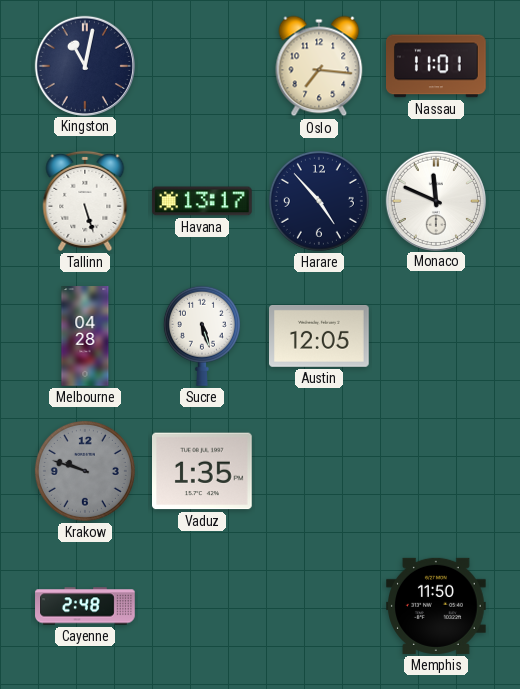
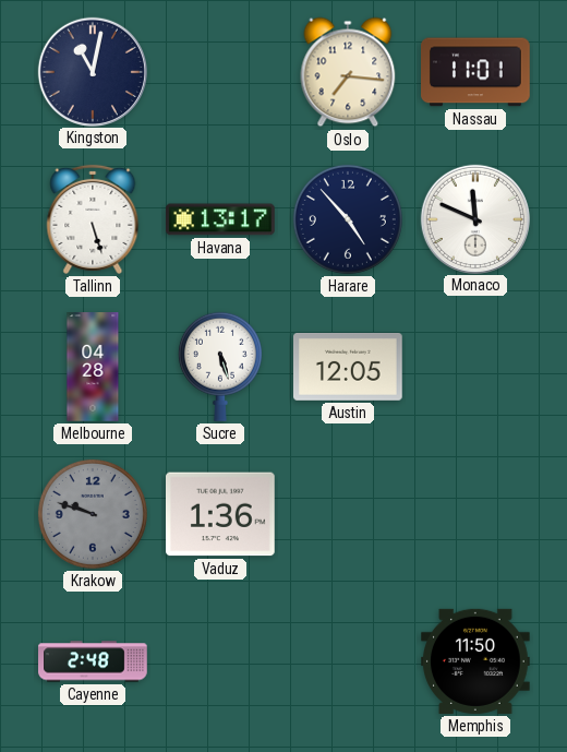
Vaduz: 1:35 -> 1:36
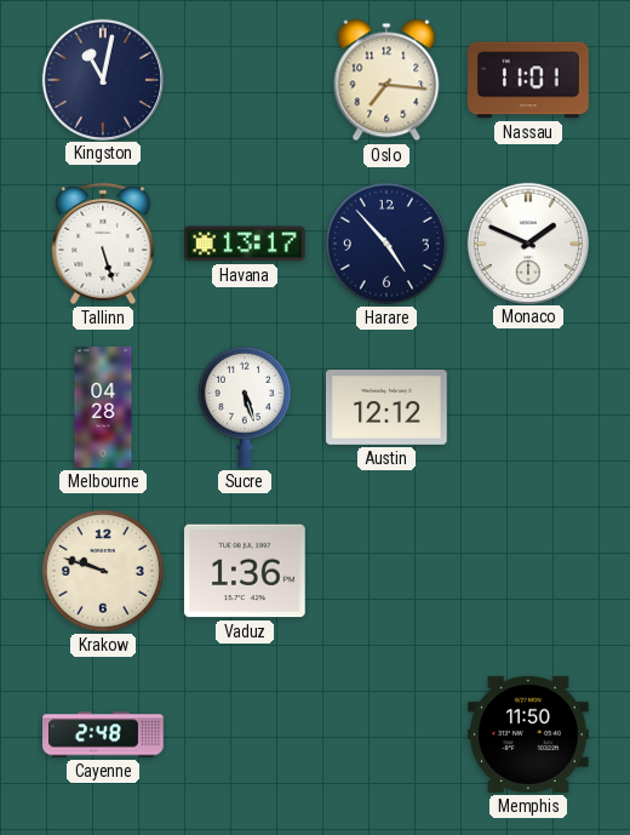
Monaco: 11:49 -> 1:49
Austin: 12:05 -> 12:12
Krakow dial: grey -> cream
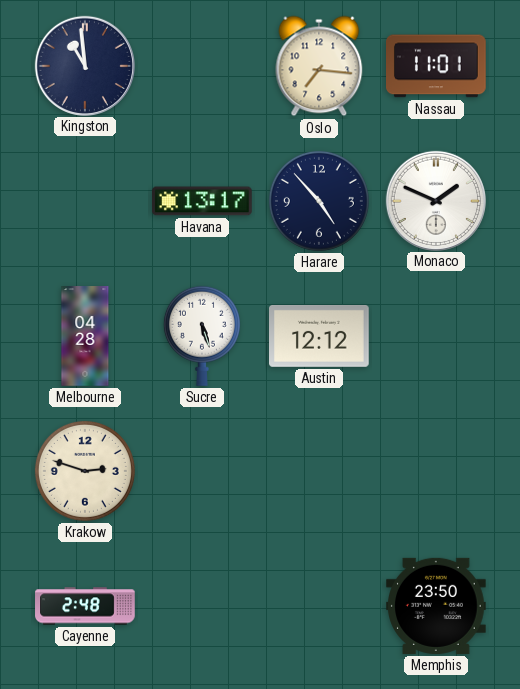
Kingston: 11:02 -> 10:59
Tallinn: 5:27 -> none
Krakow: 9:48 -> 2:48
Vaduz: 1:36 -> none
Memphis: 11:50 -> 23:50
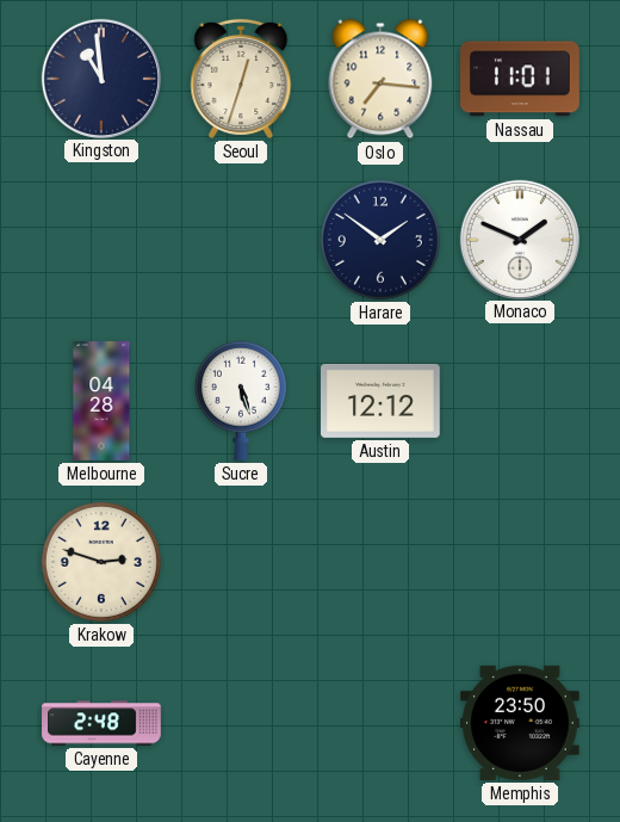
Seoul: none -> 12:33
Havana: 13:17 -> none
Harare: 4:53 -> 1:51
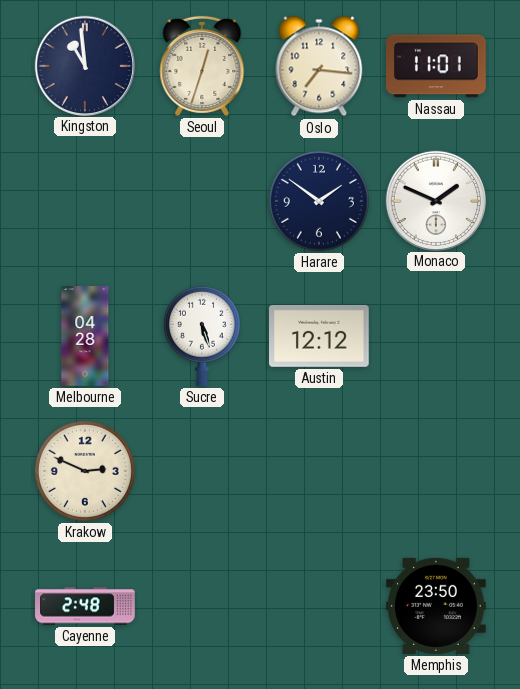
Krakow: 2:48 -> 2:49
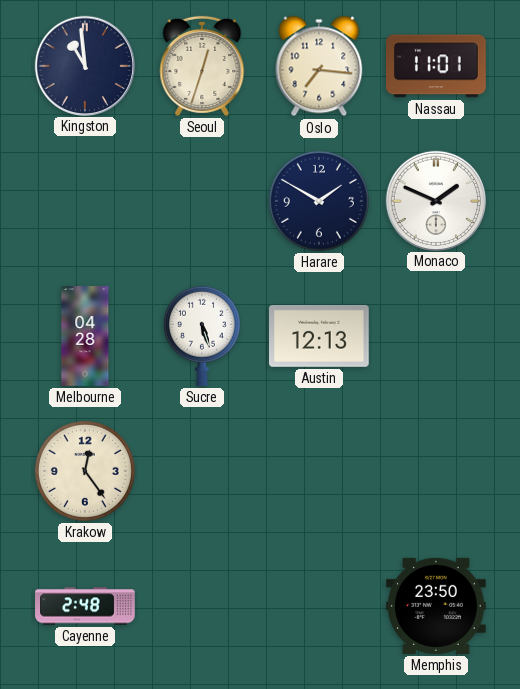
Harare: 1:51 -> 1:50
Austin: 12:12 -> 12:13
Krakow: 2:49 -> 12:24
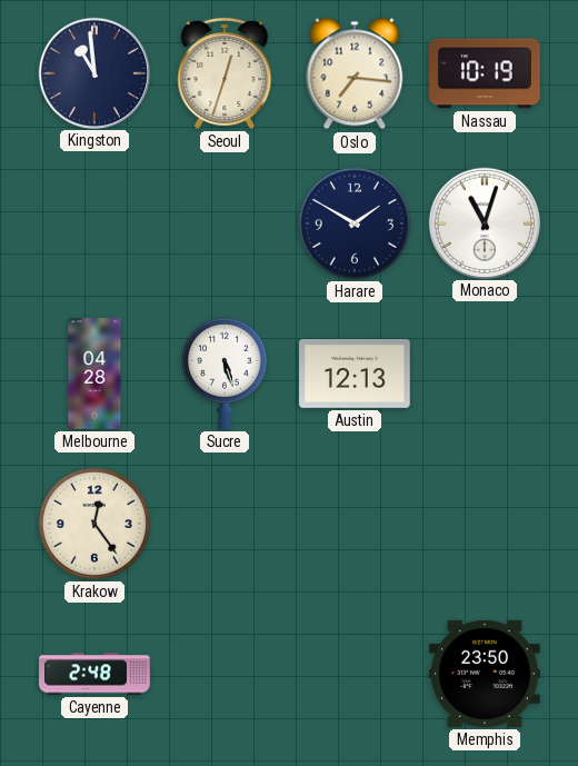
Nassau: 11:01 -> 10:19
Monaco: 1:49 -> 11:03
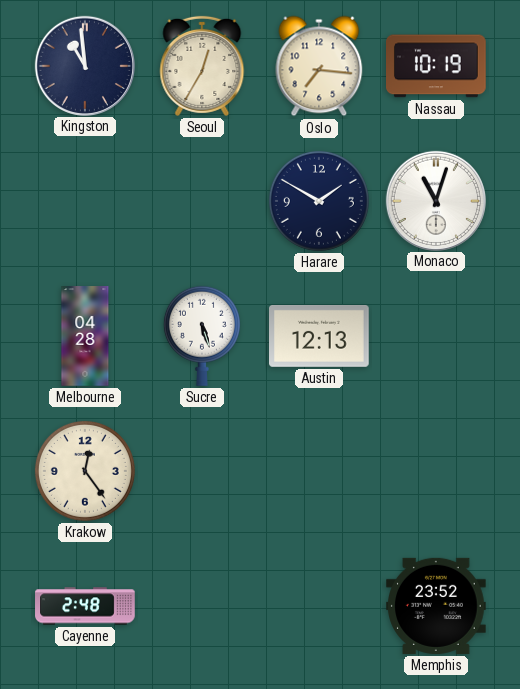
Seoul: 12:33 -> 12:35
Memphis: 23:50 -> 23:52
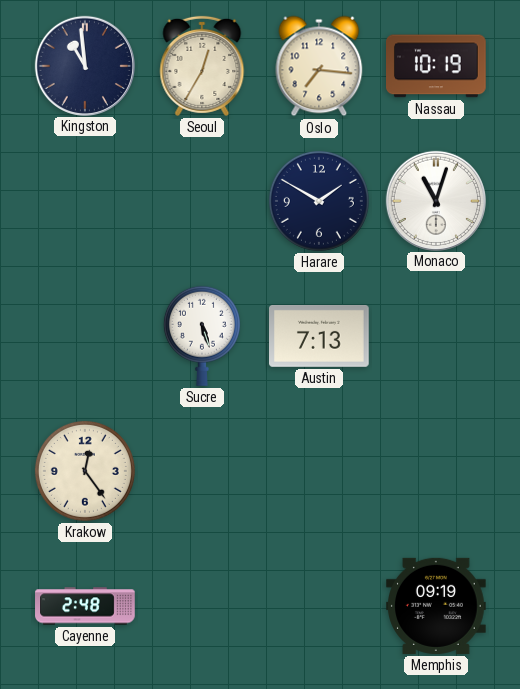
Melbourne: 04:28 -> none
Austin: 12:13 -> 7:13
Memphis: 23:52 -> 09:19
